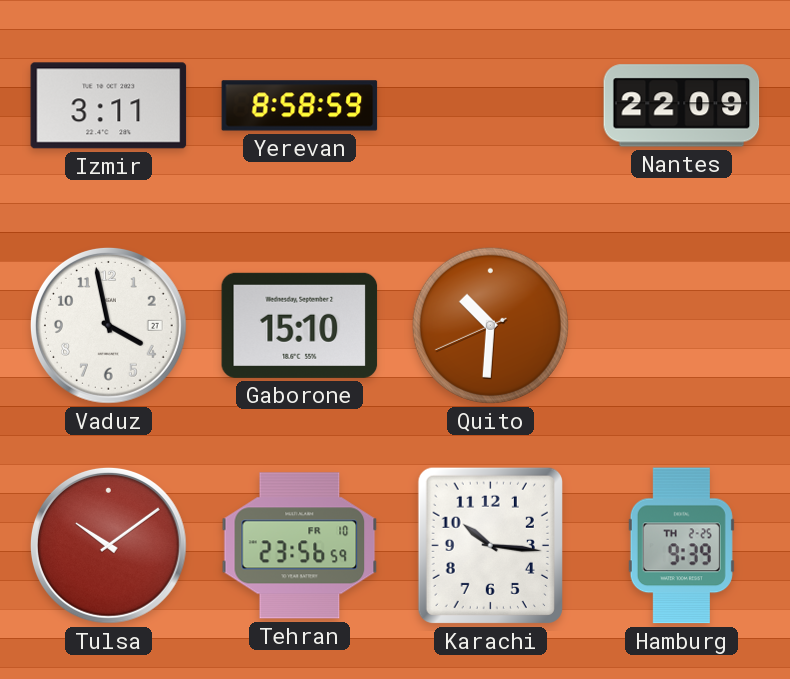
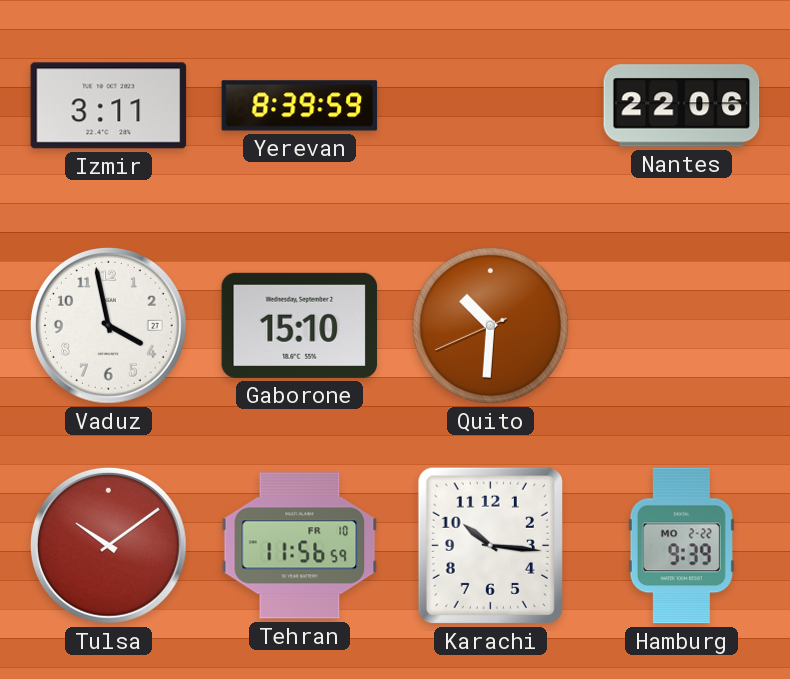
Yerevan: 8:58 -> 8:39
Nantes: 22:09 -> 22:06
Tehran: 23:56 -> 11:56
Hamburg date: TH 2-25 -> MO 2-22
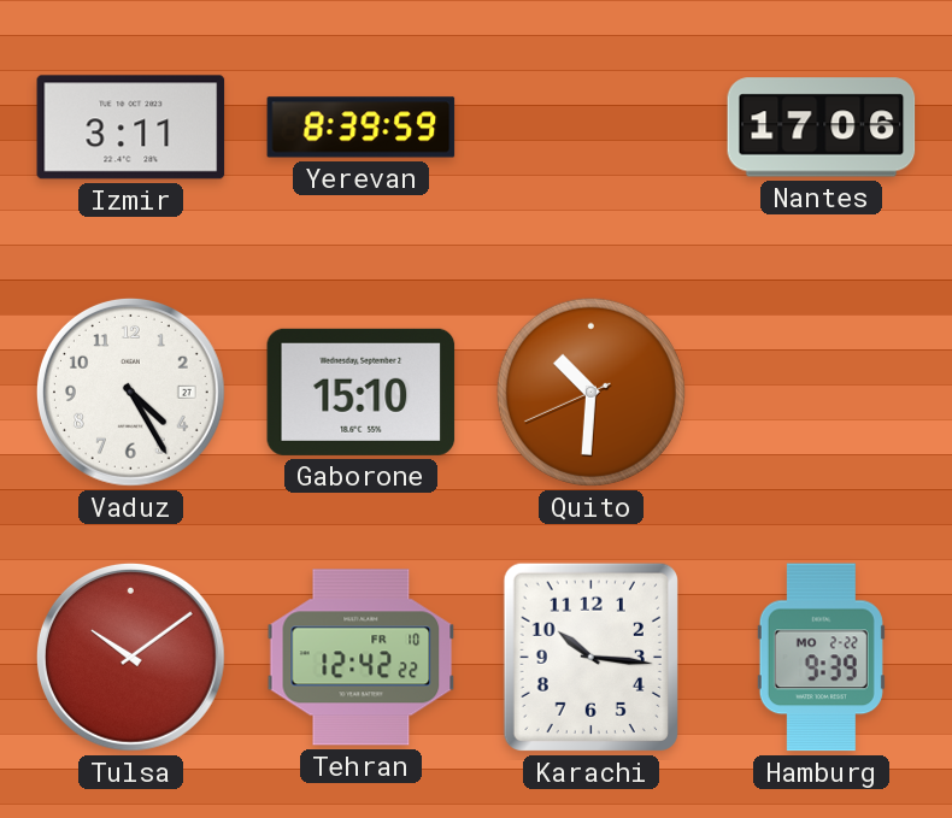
Nantes: 22:06 -> 17:06
Vaduz: 3:58 -> 4:25
Tehran: 11:56 -> 12:42
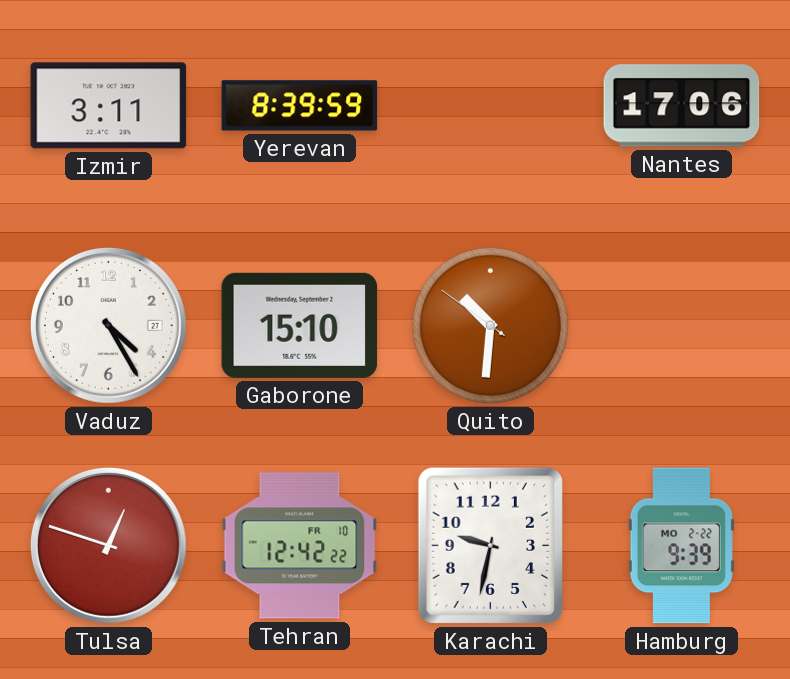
Quito: 10:30:41 -> 10:30:51
Tulsa: 10:09 -> 12:48
Karachi: 10:16 -> 9:32
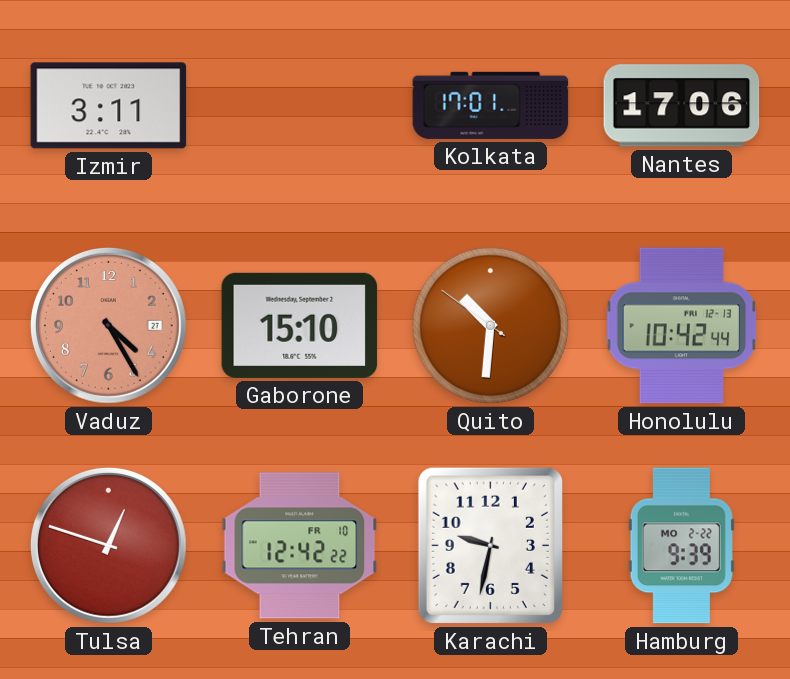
Yerevan: 8:39 -> none
Kolkata: none -> 17:01
Vaduz dial: white -> salmon
Honolulu: none -> 10:42
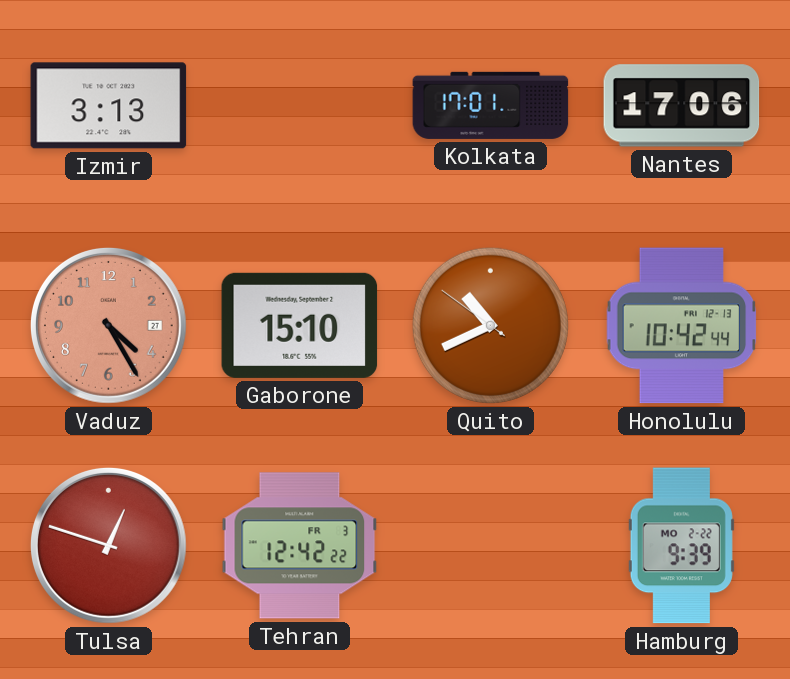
Izmir: 3:11 -> 3:13
Quito: 10:30 -> 10:40
Tehran date: FR 10 -> FR 3
Karachi: 9:32 -> none
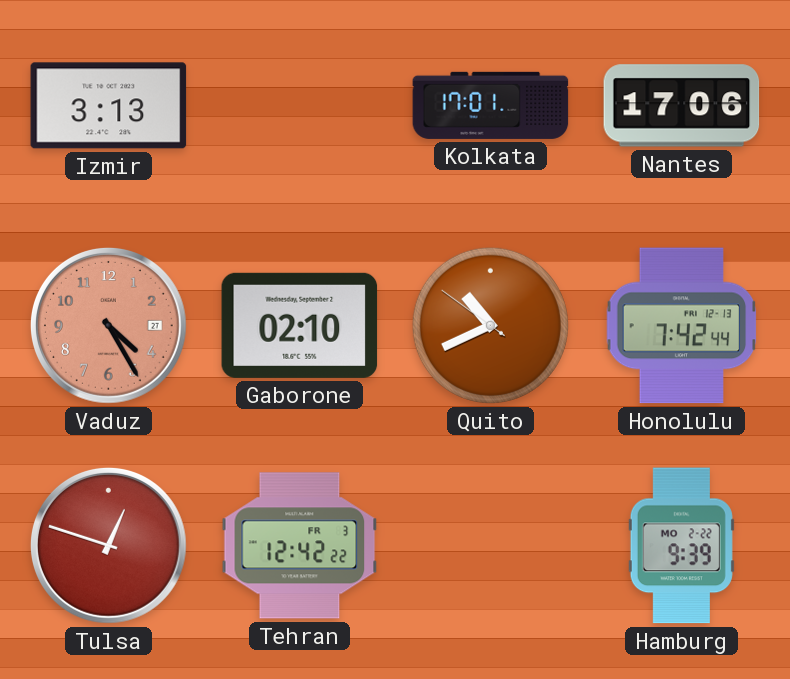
Gaborone: 15:10 -> 02:10
Honolulu: 10:42 -> 7:42
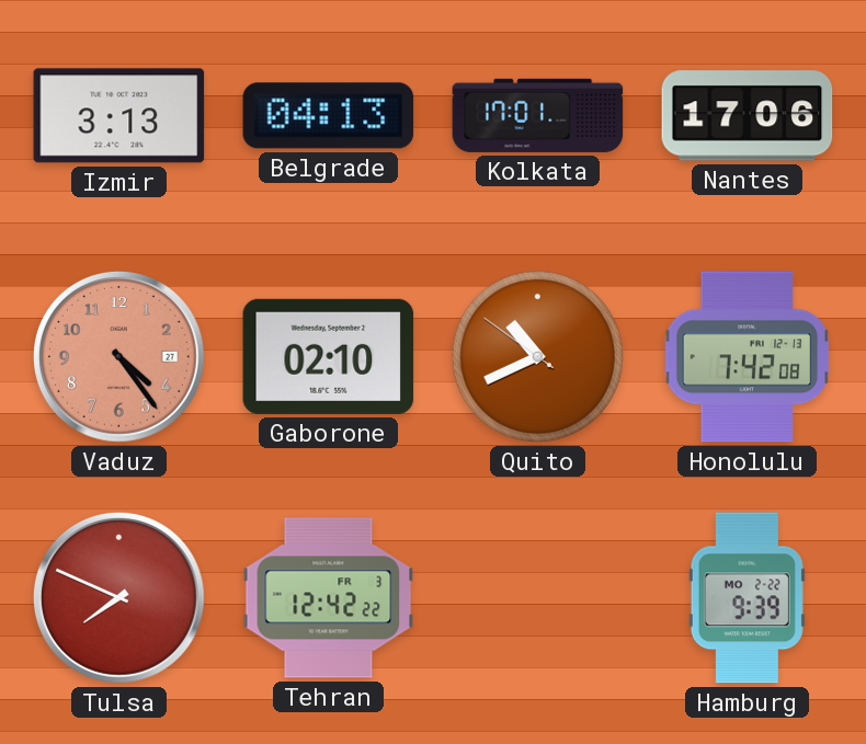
Belgrade: none -> 04:13
Vaduz: 4:25 -> 4:24
Honolulu: 7:42:44 -> 7:42:08
Tulsa: 12:48 -> 7:49
